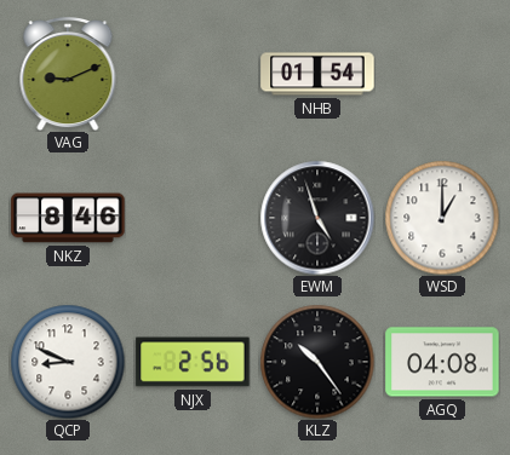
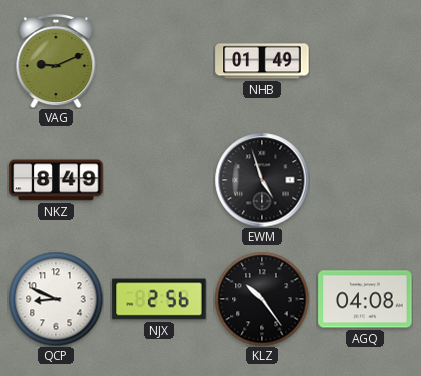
NHB: 01:54 -> 01:49
NKZ: 8:46 -> 8:49
WSD: 1:00 -> none
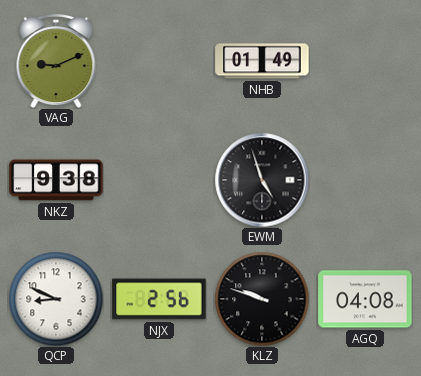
NKZ: 8:49 -> 9:38
KLZ: 10:24 -> 9:48
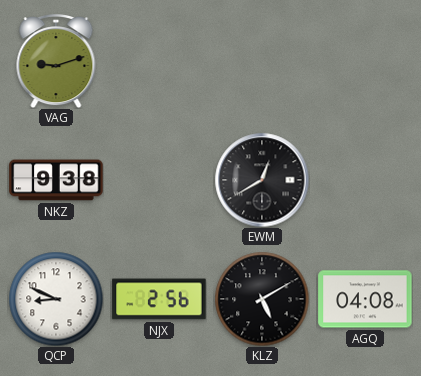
VAG: 9:11 -> 9:12
NHB: 01:49 -> none
EWM: 4:57 -> 12:40
KLZ: 9:48 -> 5:10
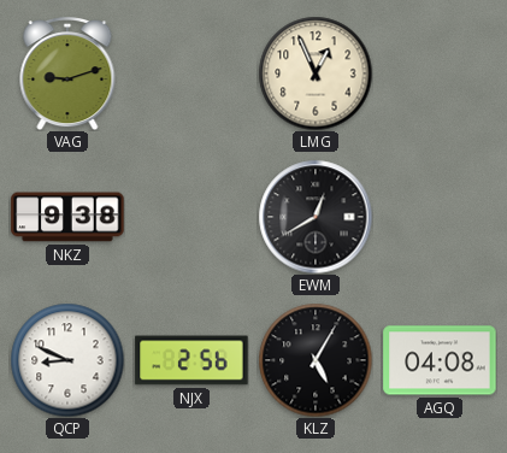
LMG: none -> 12:56
KLZ: 5:10 -> 5:05
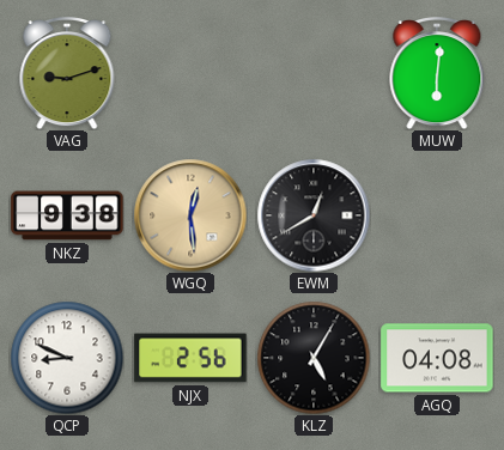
LMG: 12:56 -> none
MUW: none -> 6:01
WGQ: none -> 12:29
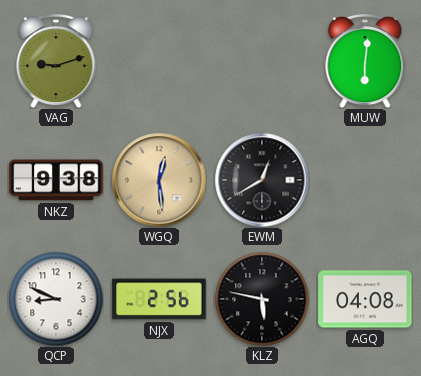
KLZ: 5:05 -> 5:47
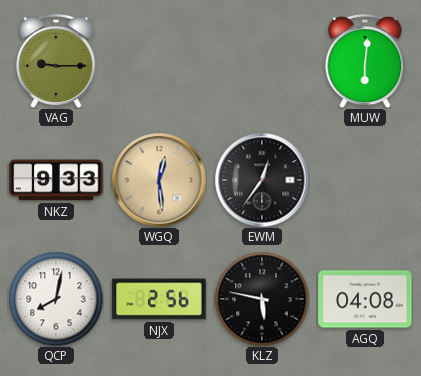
VAG: 9:12 -> 9:15
NKZ: 9:38 -> 9:33
EWM: 12:40 -> 12:36
QCP: 8:49 -> 8:02
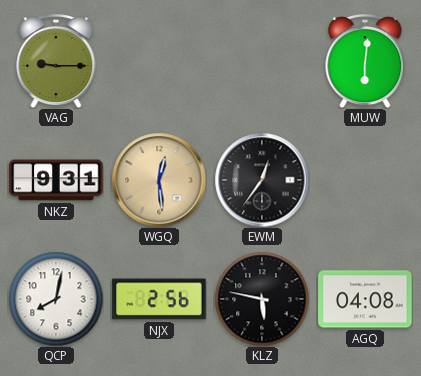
NKZ: 9:33 -> 9:31
